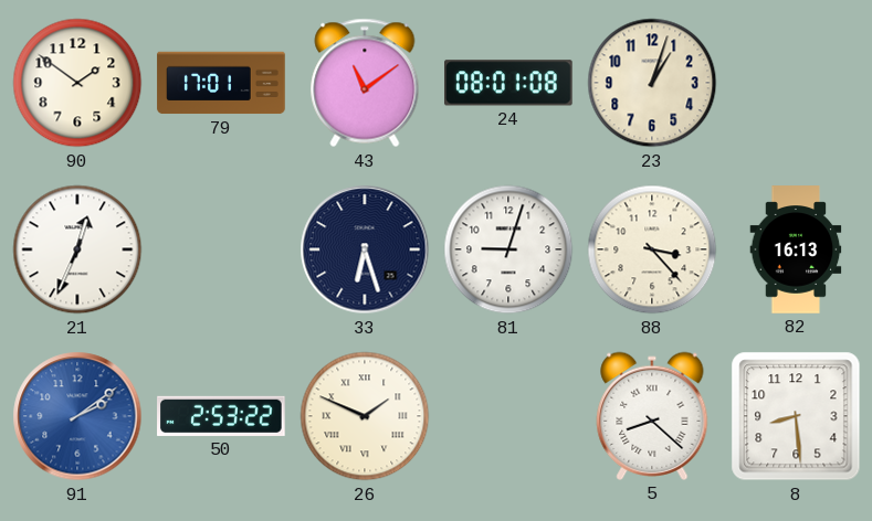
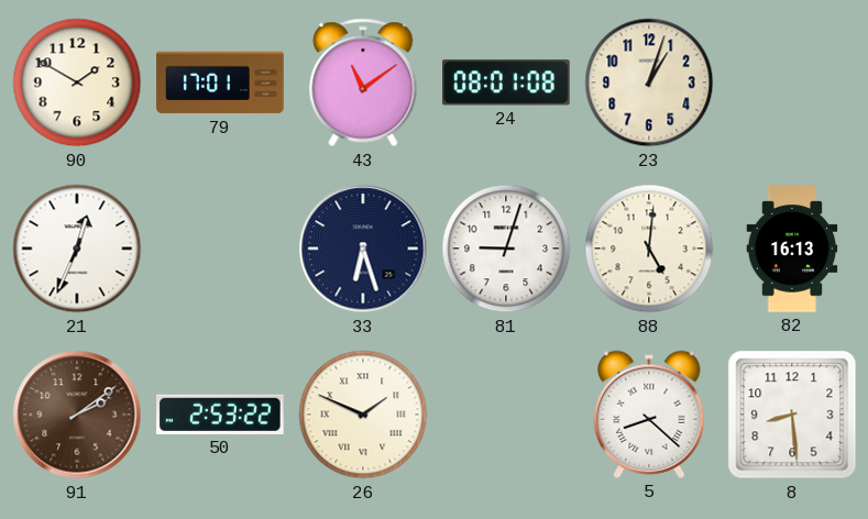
90: 1:51 -> 1:50
88: 3:23 -> 5:01
91 dial: blue -> brown
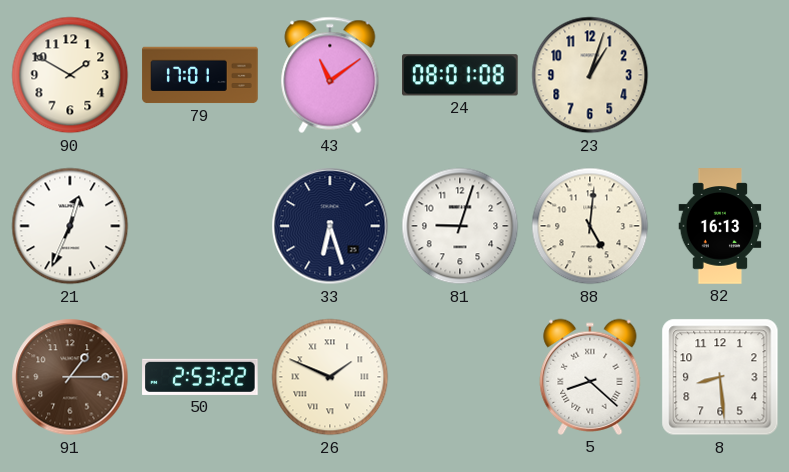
91: 2:09 -> 1:15
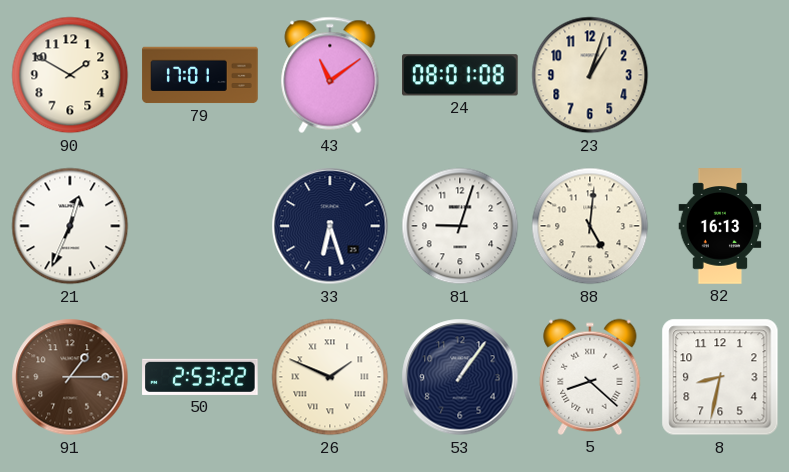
53: none -> 1:06
8: 8:29 -> 8:32
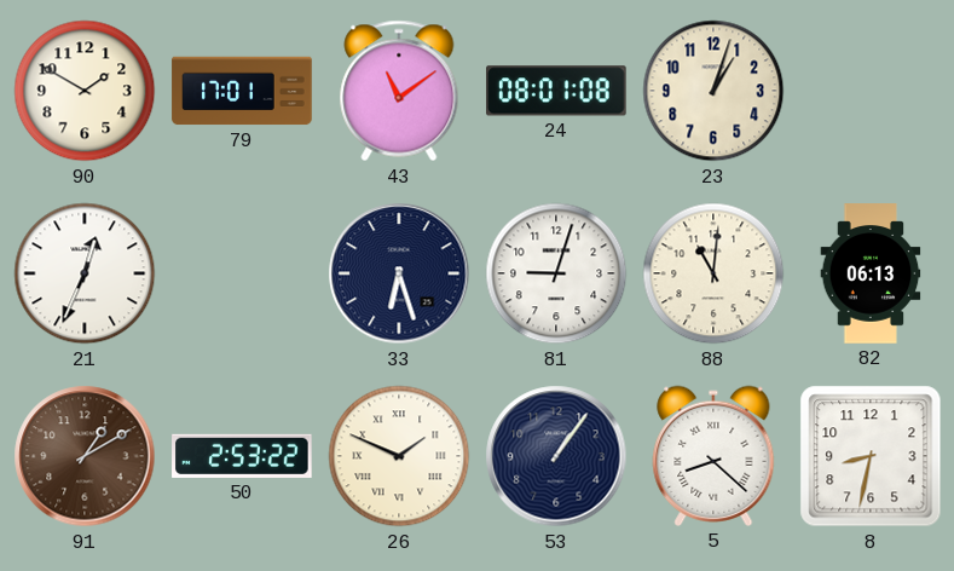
88: 5:01 -> 11:01
82: 16:13 -> 06:13
91: 1:15 -> 1:10
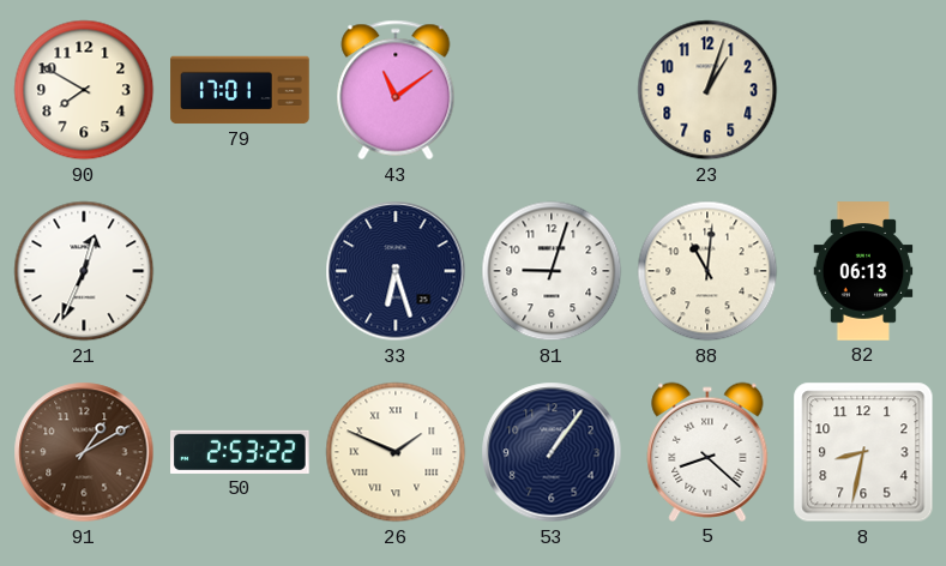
90: 1:50 -> 7:50
24: 08:01 -> none
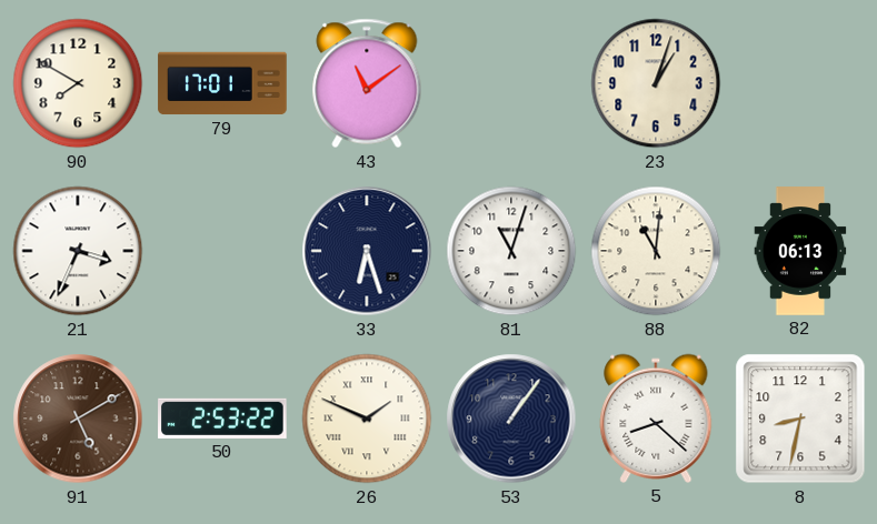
21: 12:34 -> 3:34
81: 9:03 -> 11:03
91: 1:10 -> 5:10
